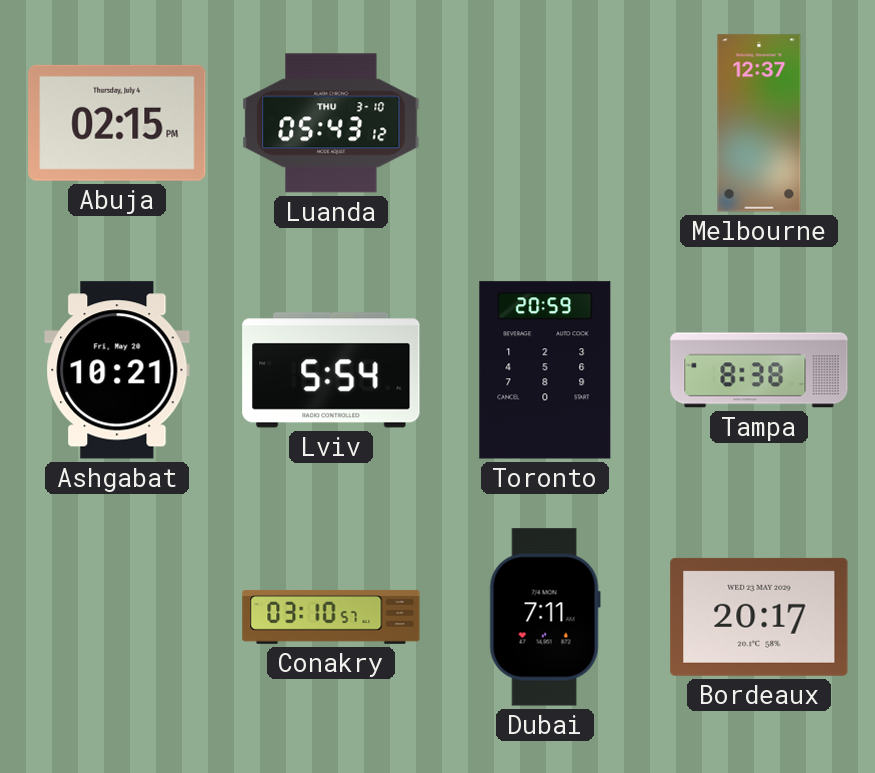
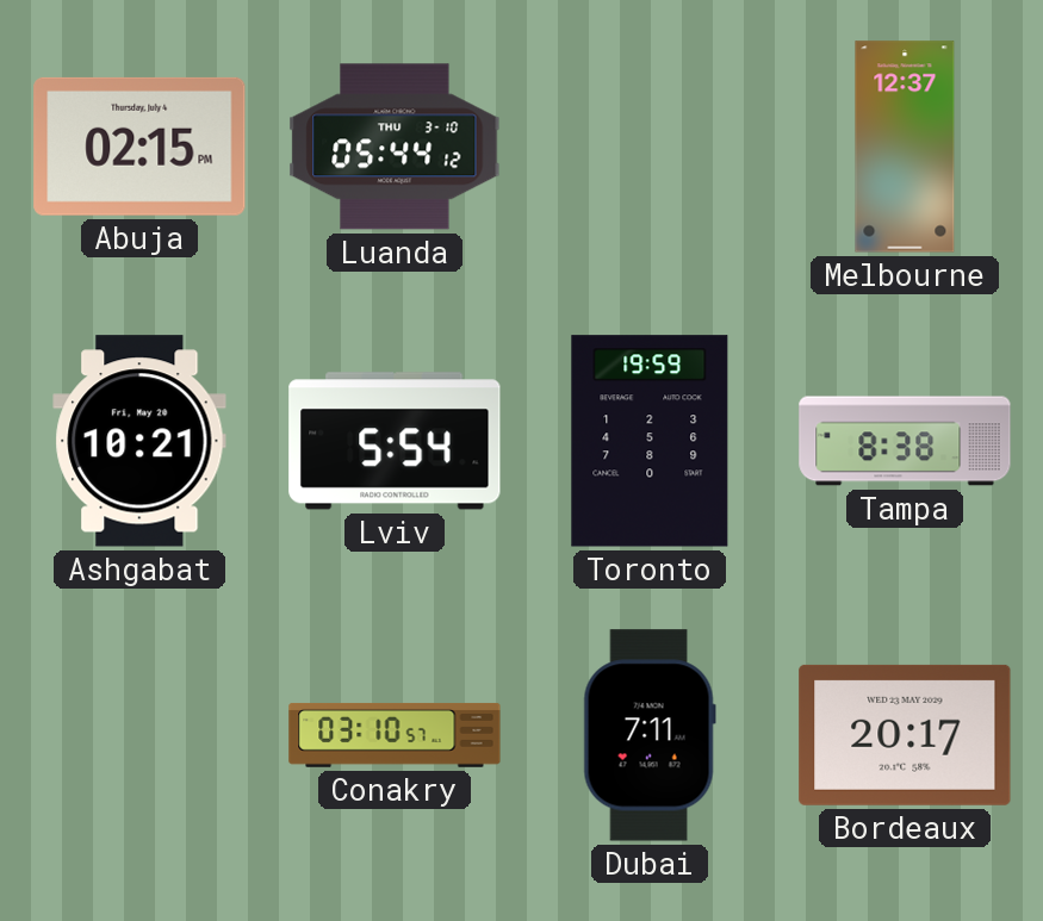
Luanda: 05:43 -> 05:44
Toronto: 20:59 -> 19:59
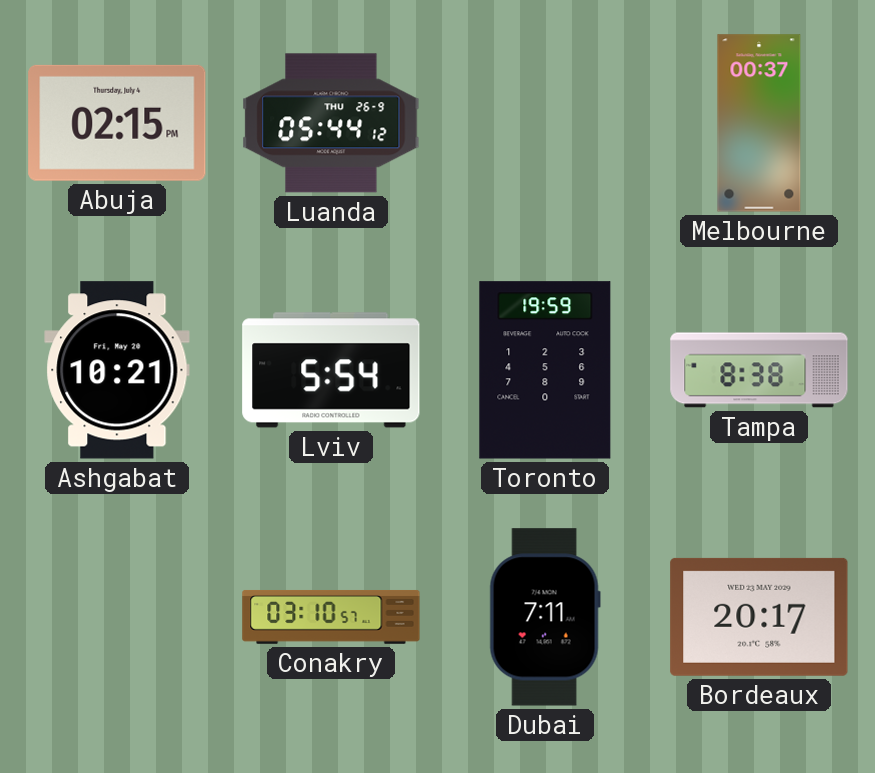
Luanda date: THU 3-10 -> THU 26-9
Melbourne: 12:37 -> 00:37
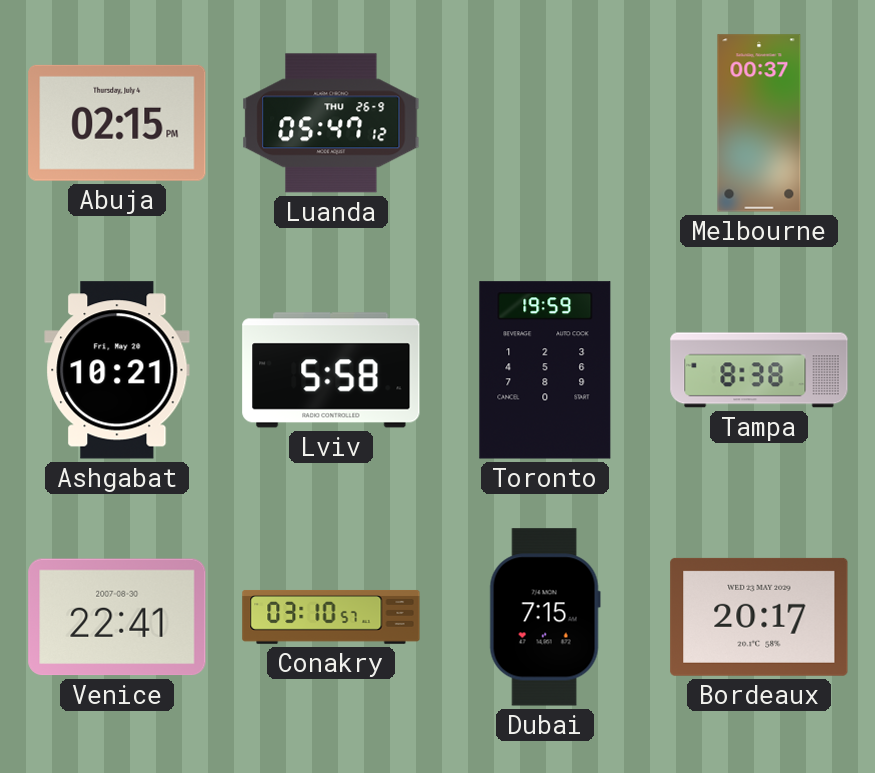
Luanda: 05:44 -> 05:47
Lviv: 5:54 -> 5:58
Venice: none -> 22:41
Dubai: 7:11 -> 7:15
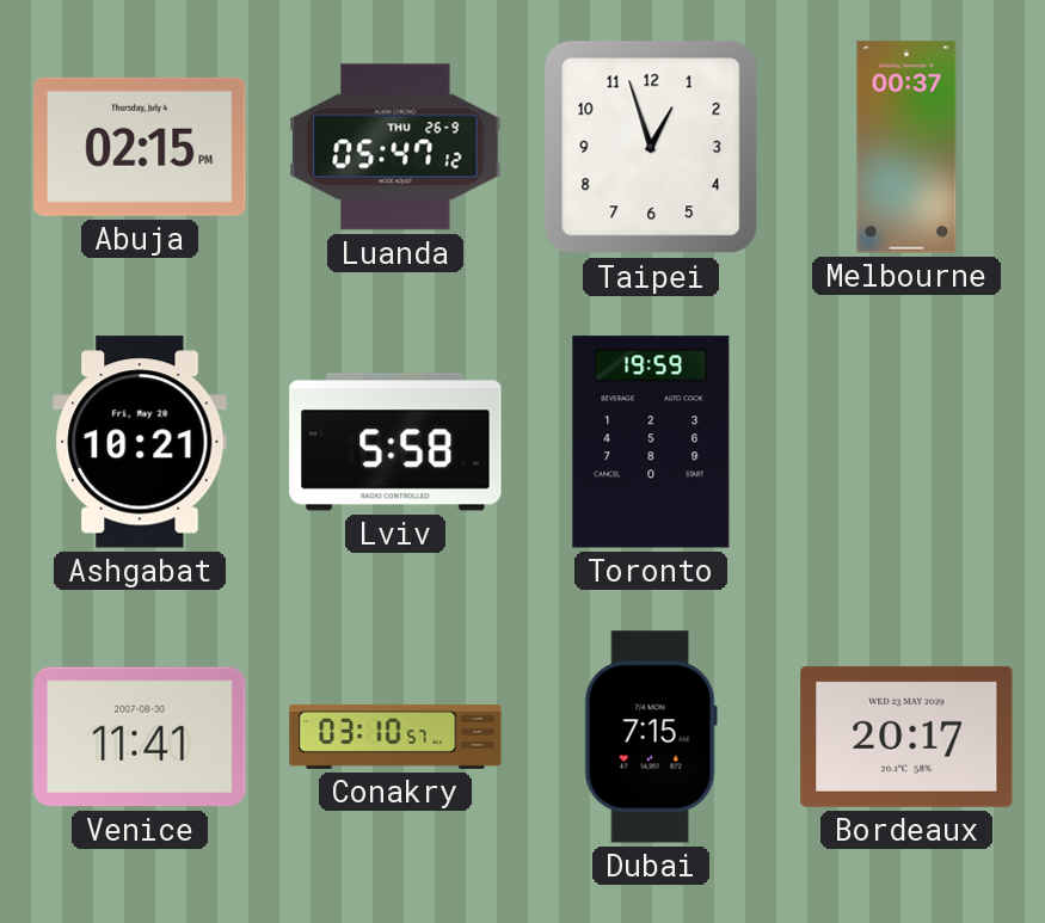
Taipei: none -> 12:57
Tampa: 8:38 -> none
Venice: 22:41 -> 11:41
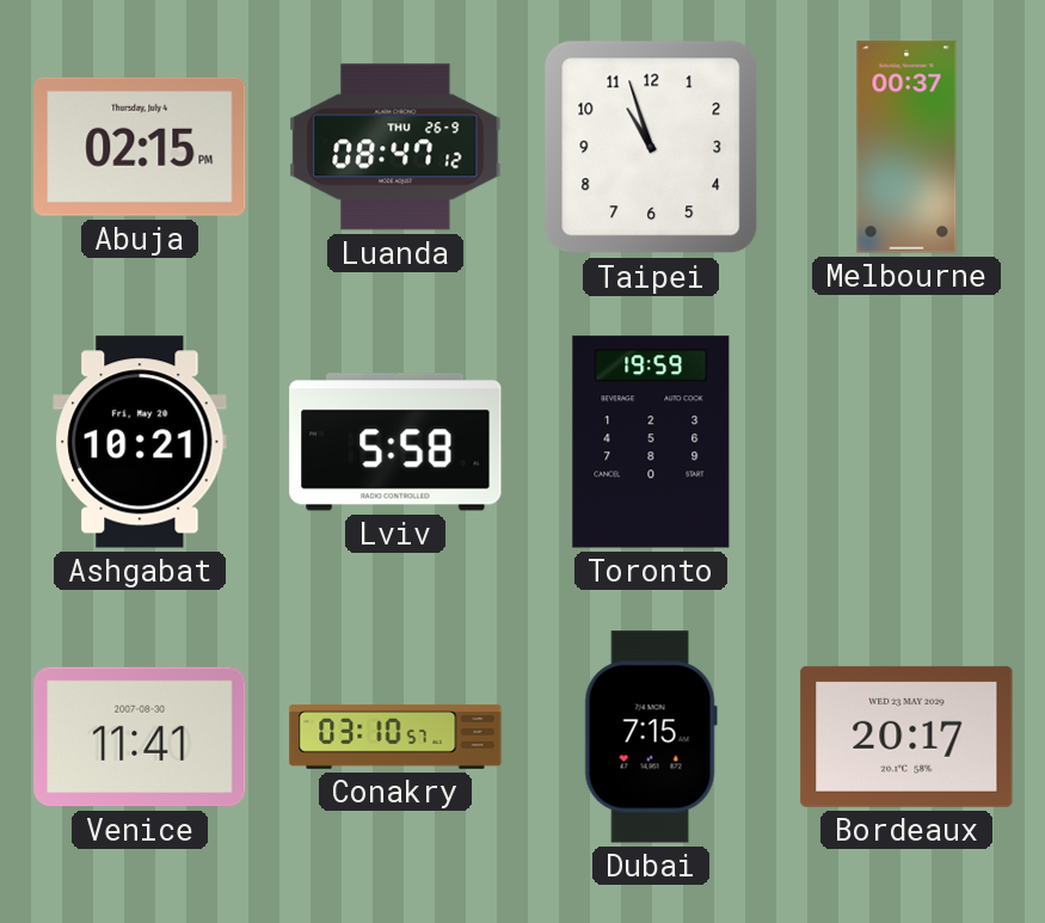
Luanda: 05:47 -> 08:47
Taipei: 12:57 -> 10:57
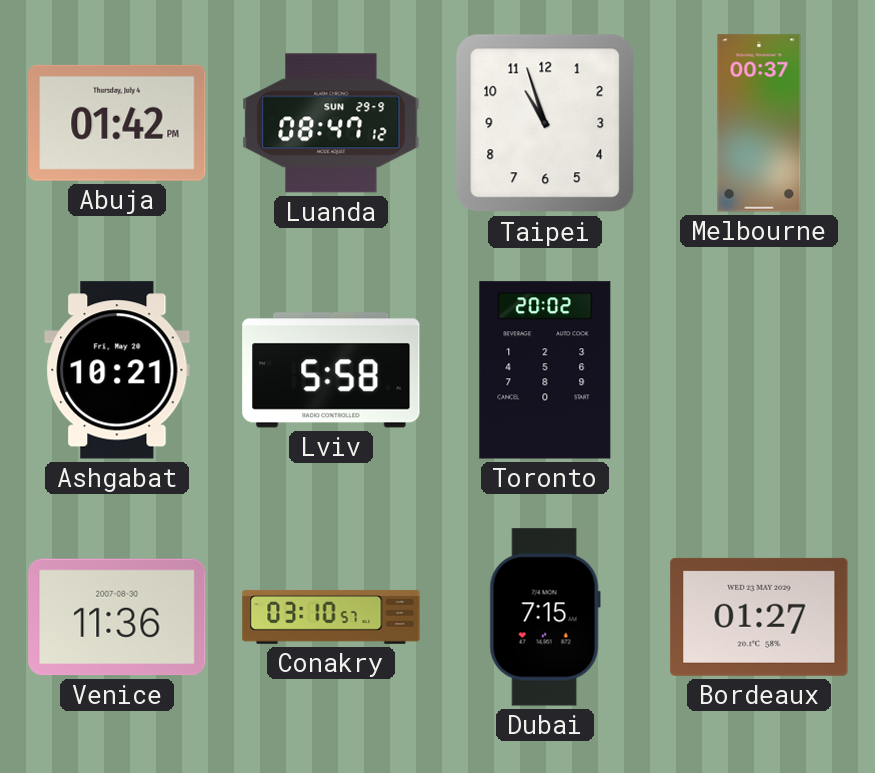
Abuja: 02:15 -> 01:42
Luanda date: THU 26-9 -> SUN 29-9
Toronto: 19:59 -> 20:02
Venice: 11:41 -> 11:36
Bordeaux: 20:17 -> 01:27
